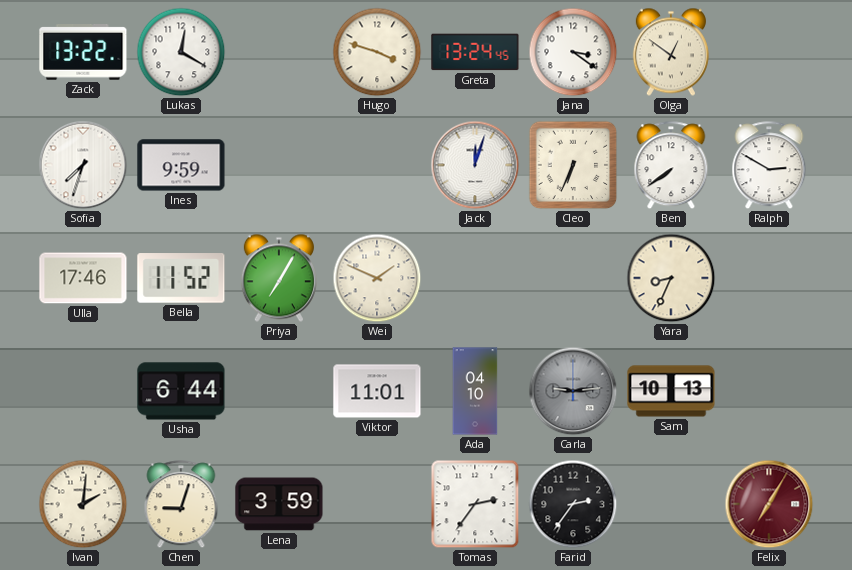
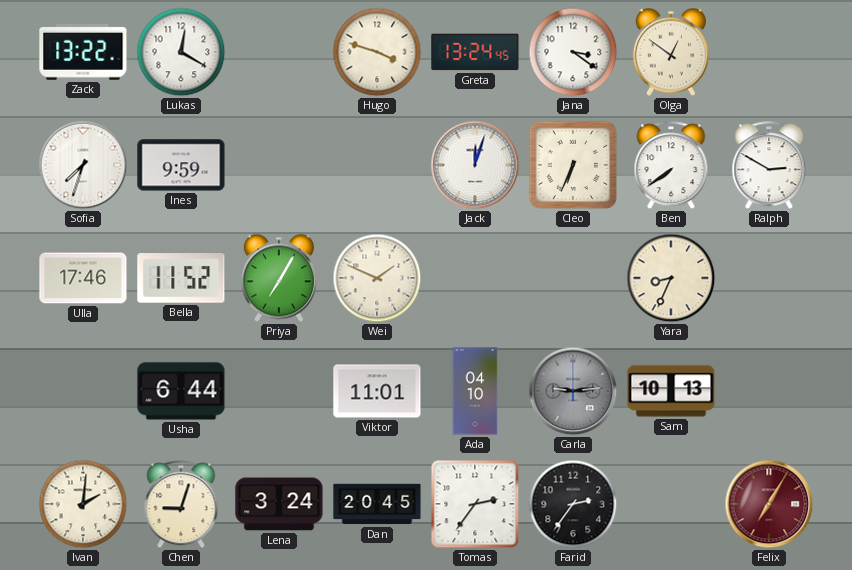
Lena: 3:59 -> 3:24
Dan: none -> 20:45
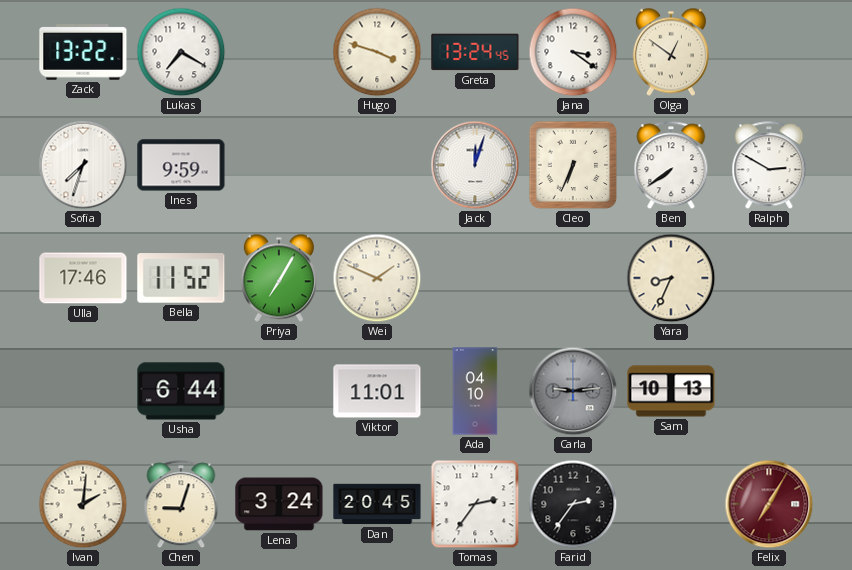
Lukas: 12:20 -> 7:20
